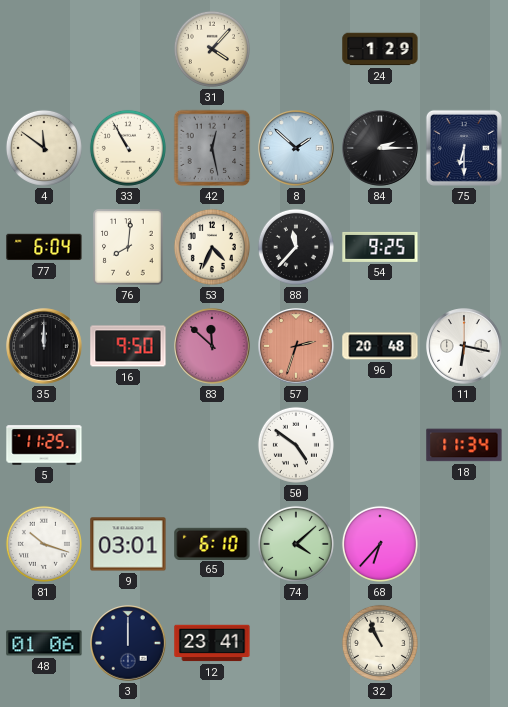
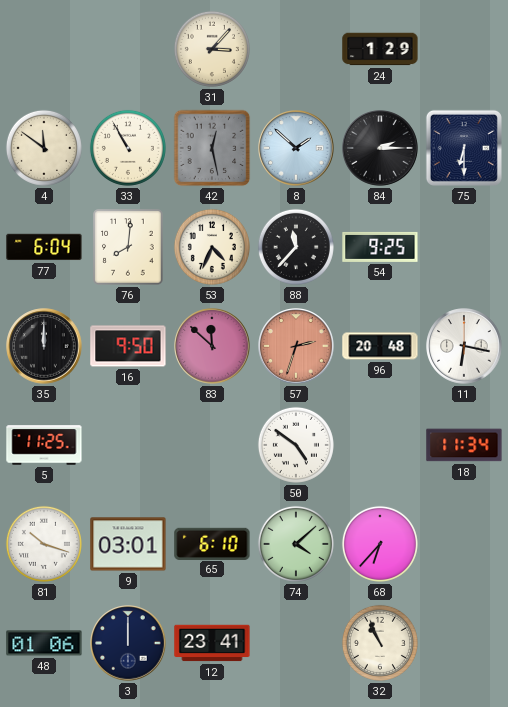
31: 4:07 -> 3:07
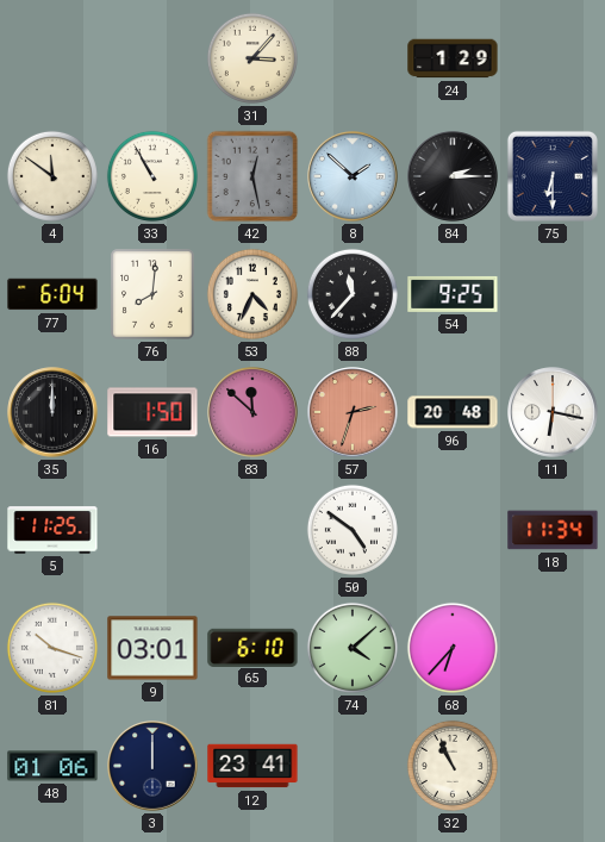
16: 9:50 -> 1:50
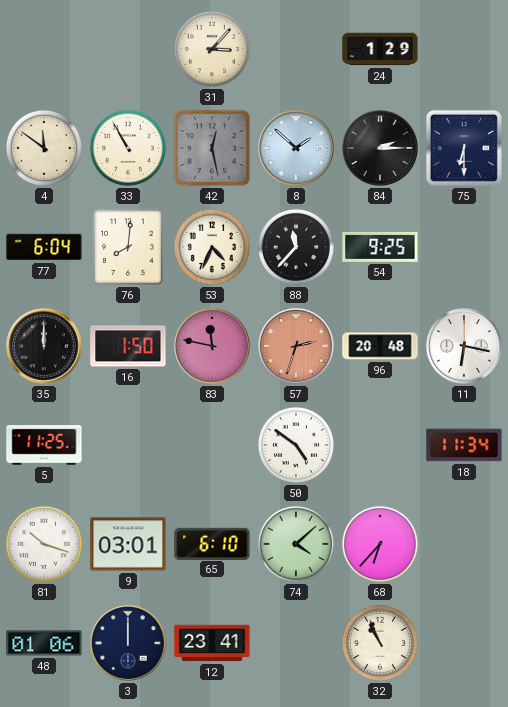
83: 11:52 -> 11:47
